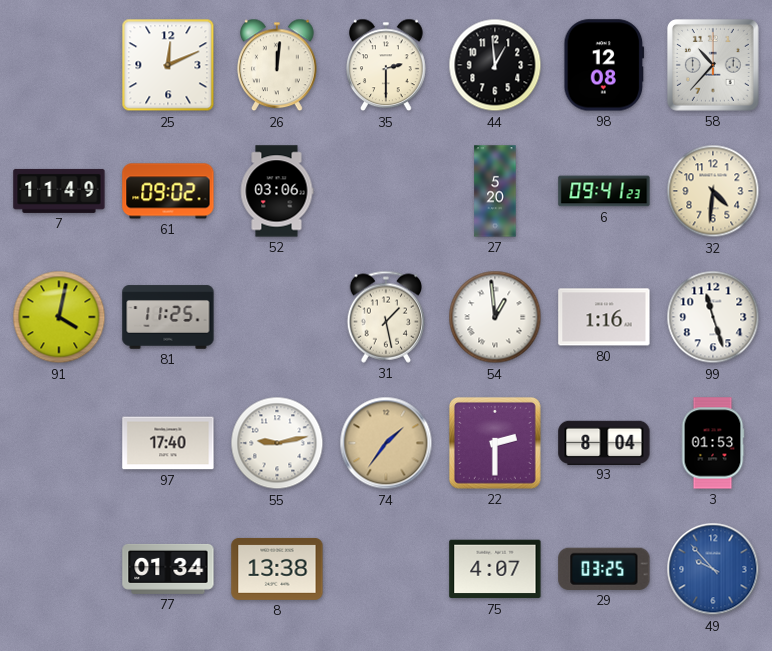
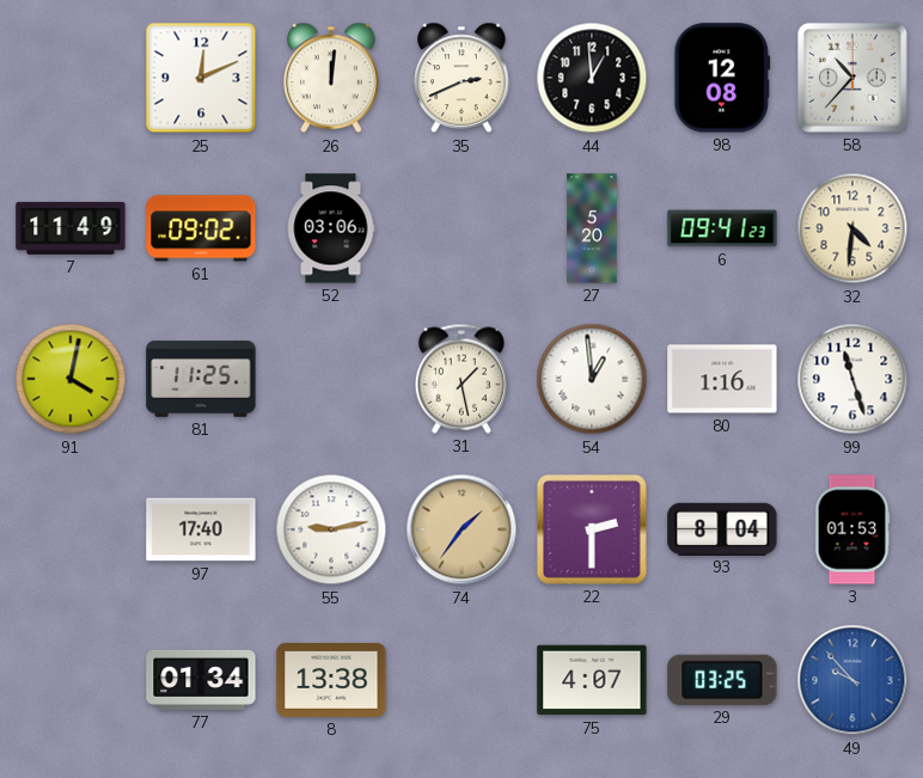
35: 2:30 -> 2:41
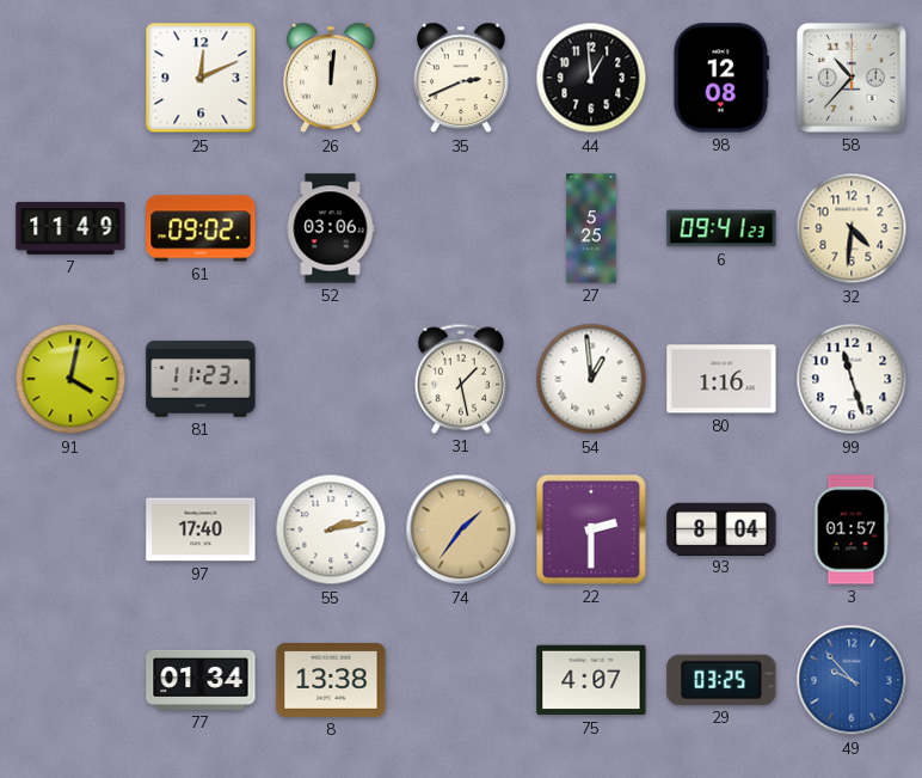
27: 5:20 -> 5:25
81: 11:25 -> 11:23
55: 9:13 -> 2:13
3: 01:53 -> 01:57
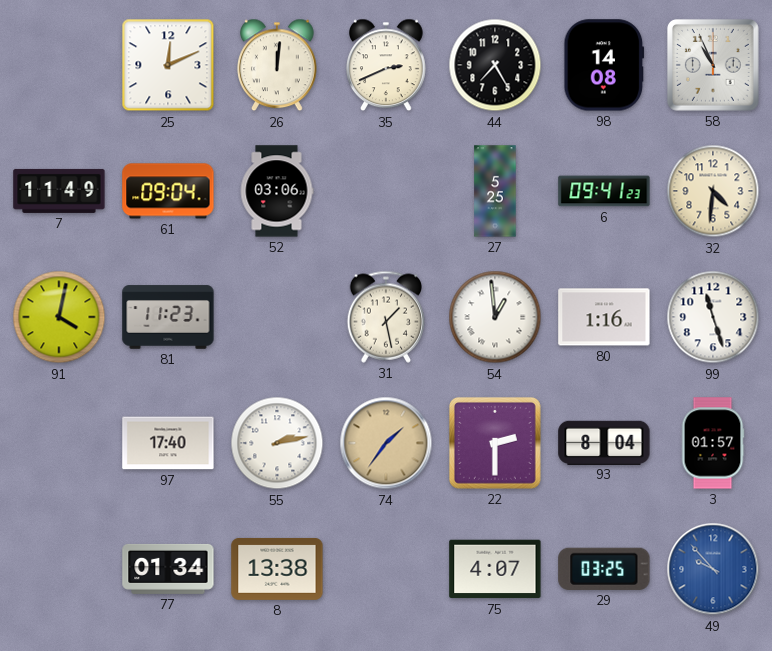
44: 12:59 -> 7:25
98: 12:08 -> 14:08
58: 10:37 -> 10:56
61: 09:02 -> 09:04
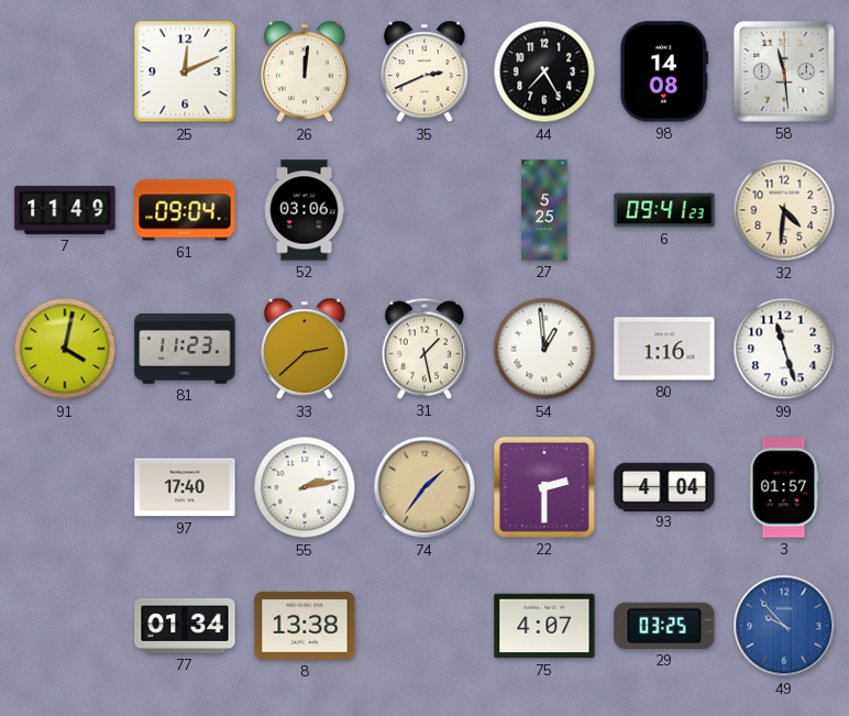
58: 10:56 -> 11:29
33: none -> 2:38
93: 8:04 -> 4:04
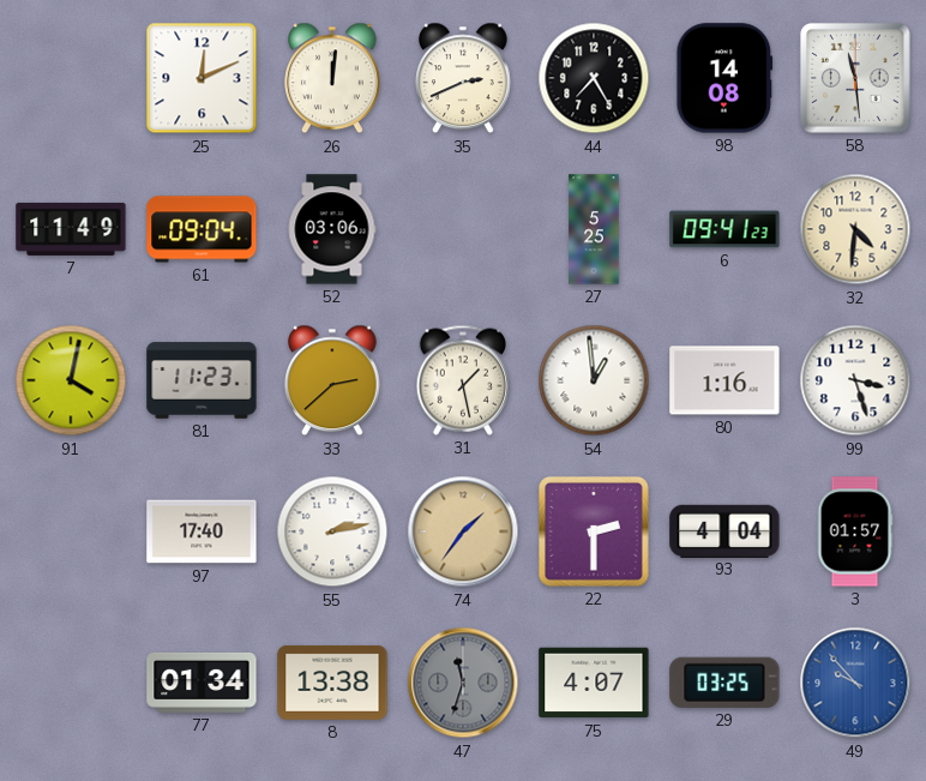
99: 11:27 -> 3:27
47: none -> 11:33
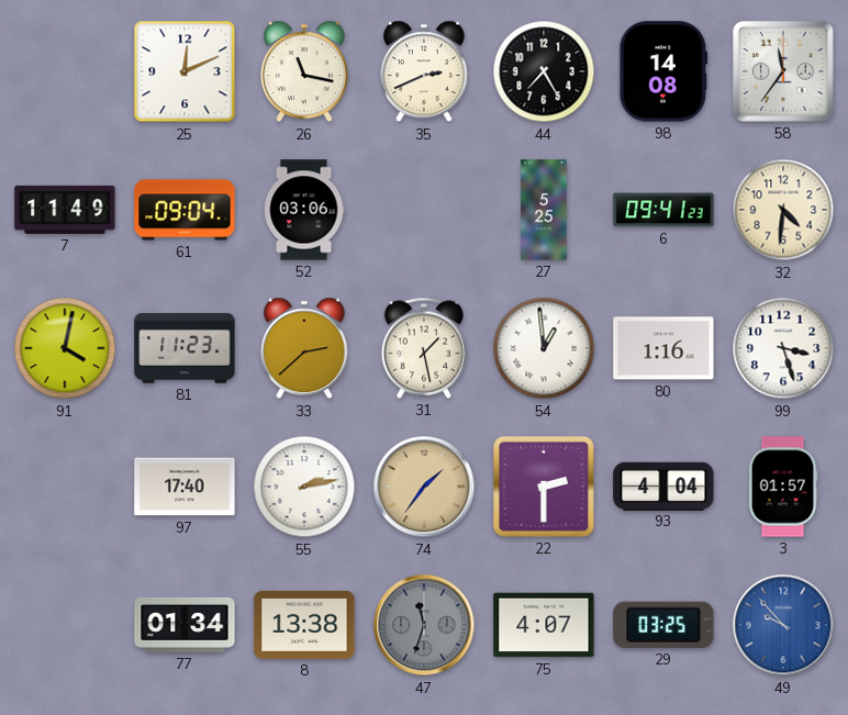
26: 12:01 -> 11:17
58: 11:29 -> 11:36
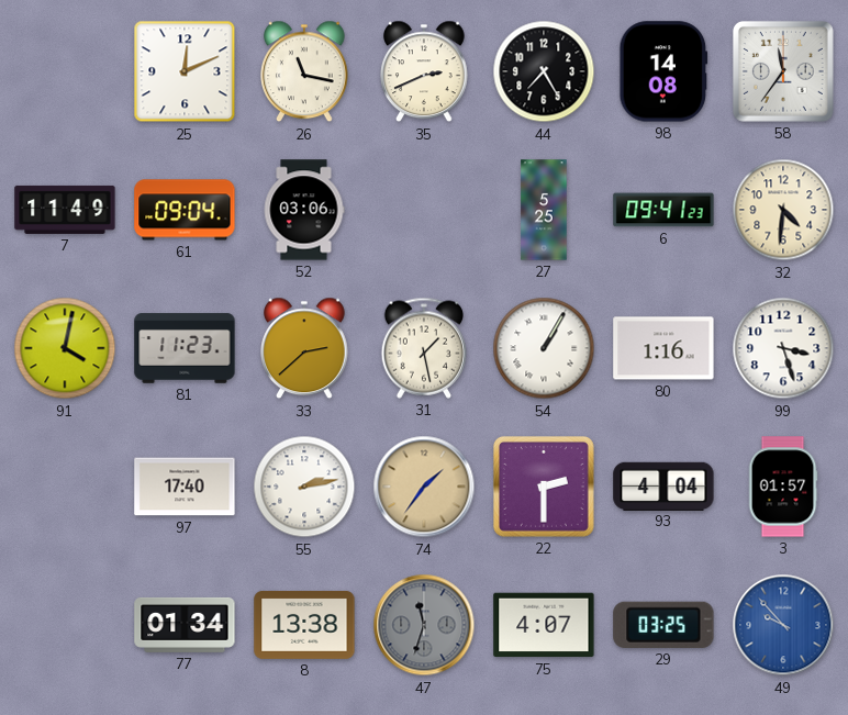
54: 12:59 -> 1:05
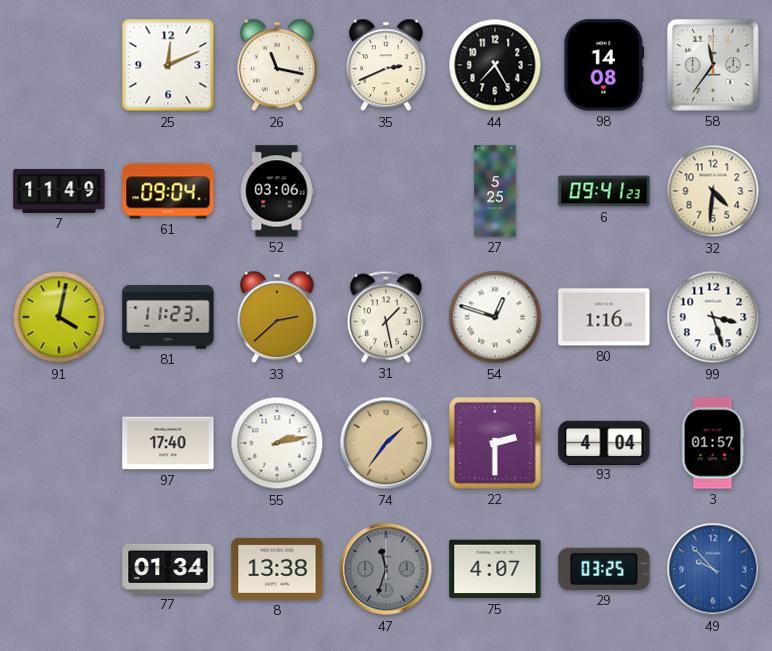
54: 1:05 -> 12:48
